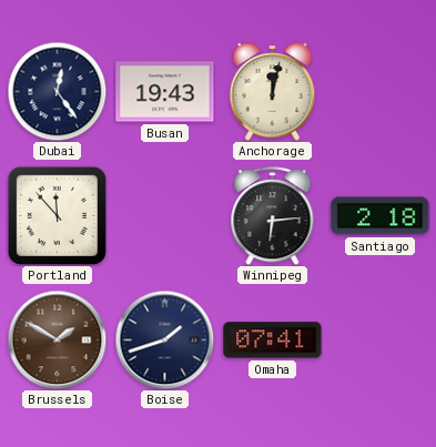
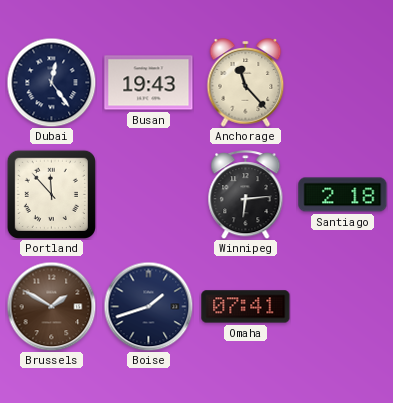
Anchorage: 12:02 -> 11:23
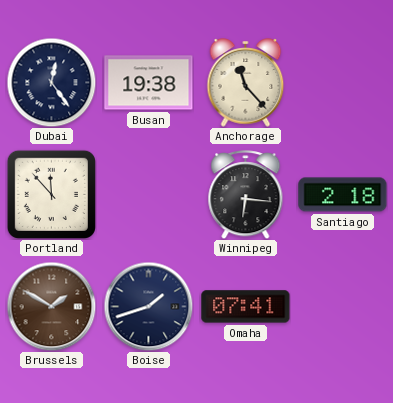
Busan: 19:43 -> 19:38
Winnipeg: 6:14 -> 6:16
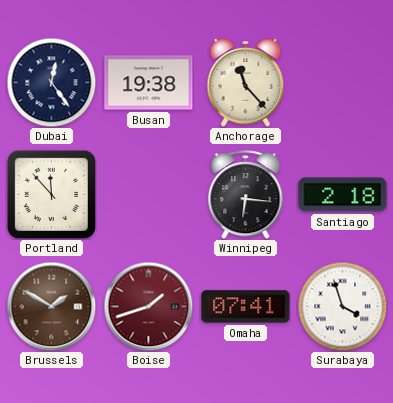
Boise dial: navy -> burgundy
Surabaya: none -> 3:57
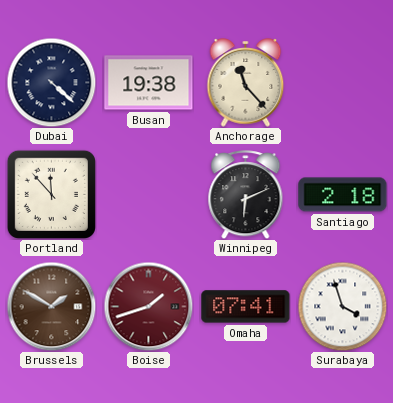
Dubai: 12:24 -> 4:22
Winnipeg: 6:16 -> 6:11
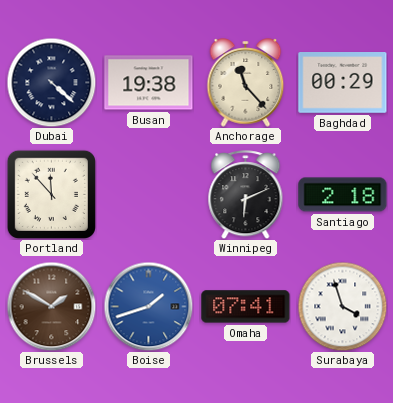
Baghdad: none -> 00:29
Boise dial: burgundy -> blue
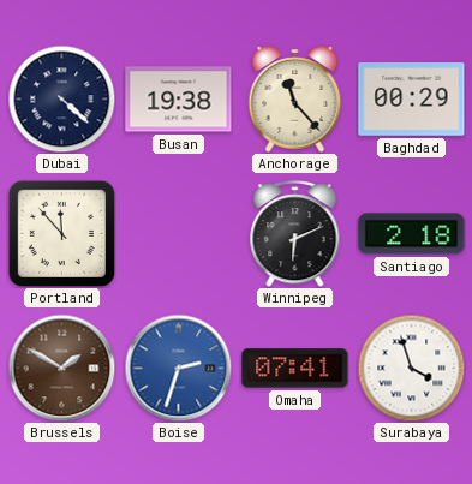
Boise: 1:42 -> 2:33
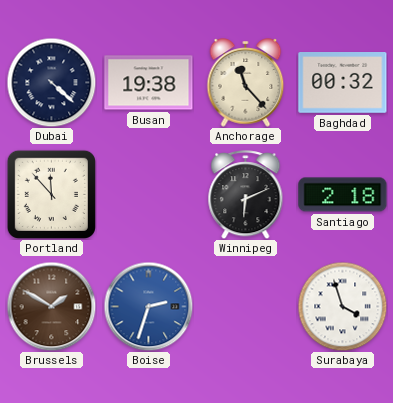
Baghdad: 00:29 -> 00:32
Omaha: 07:41 -> none
